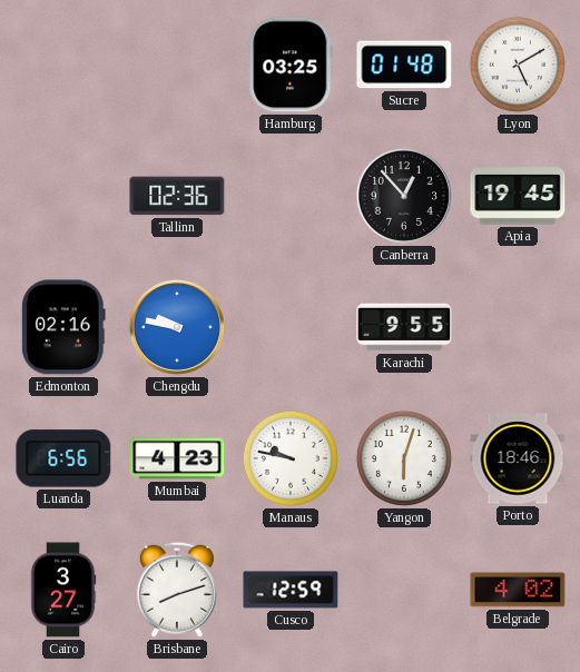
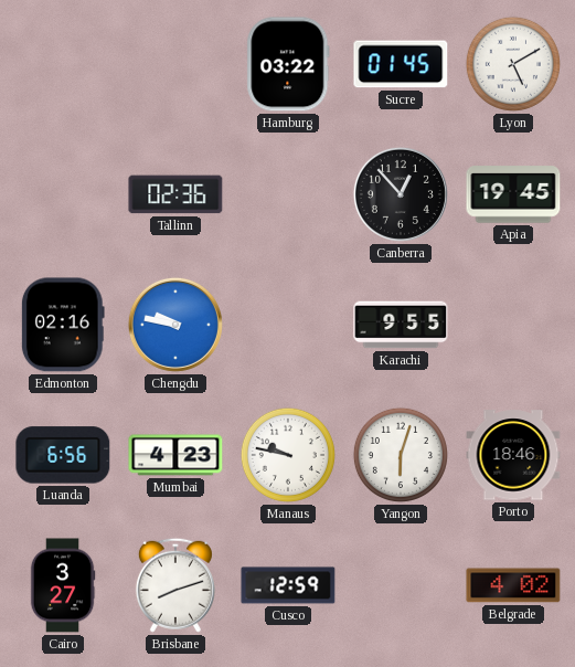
Hamburg: 03:25 -> 03:22
Sucre: 01:48 -> 01:45
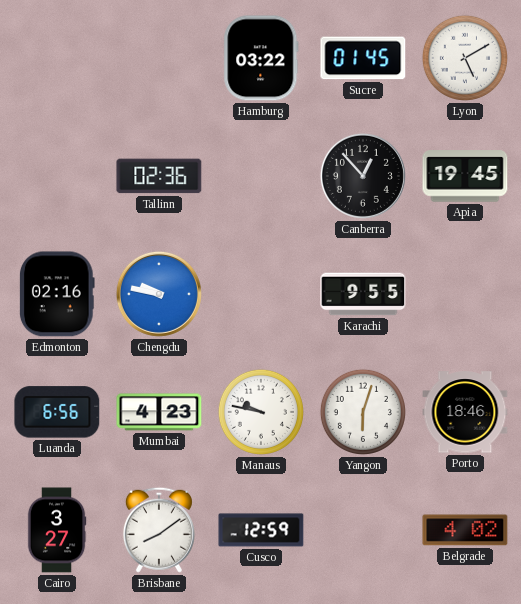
Brisbane: 8:12 -> 8:09
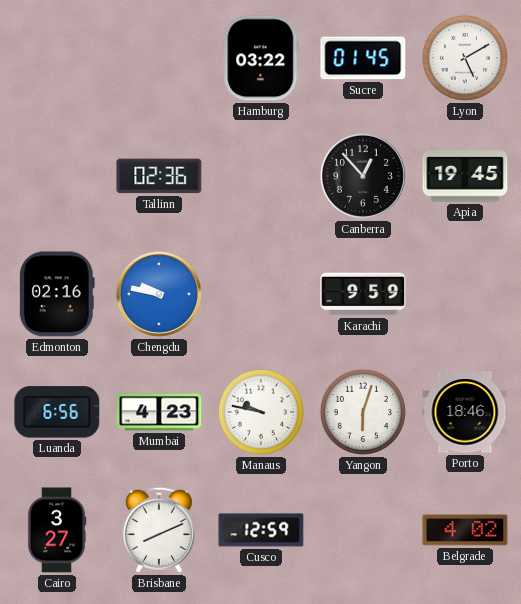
Karachi: 9:55 -> 9:59
Brisbane: 8:09 -> 8:11
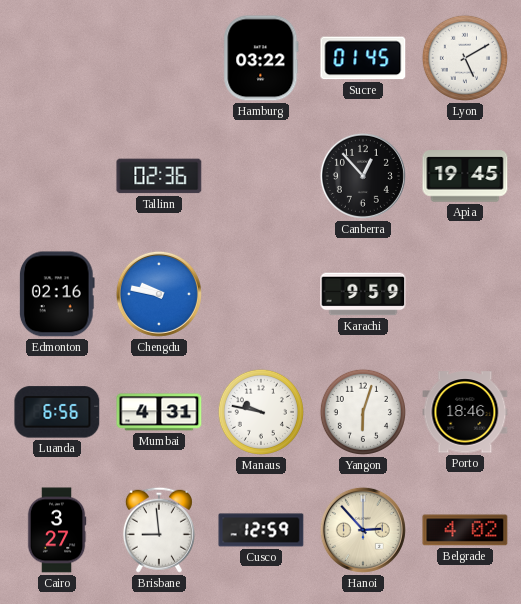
Mumbai: 4:23 -> 4:31
Brisbane: 8:11 -> 8:59
Hanoi: none -> 2:53
